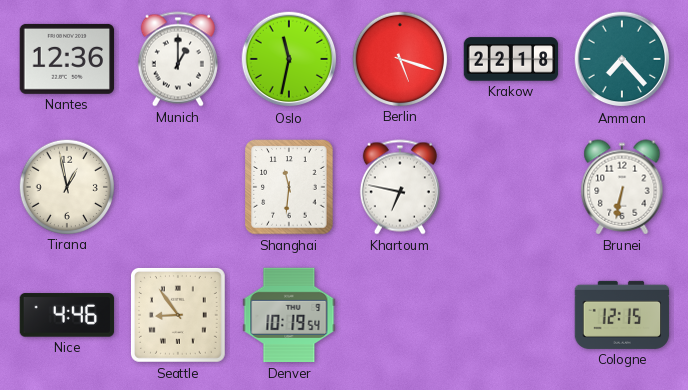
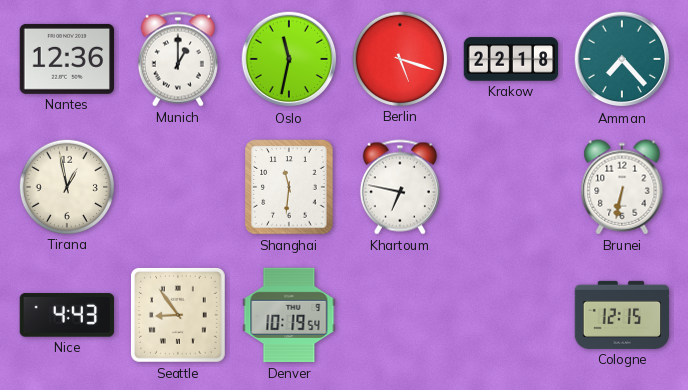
Nice: 4:46 -> 4:43
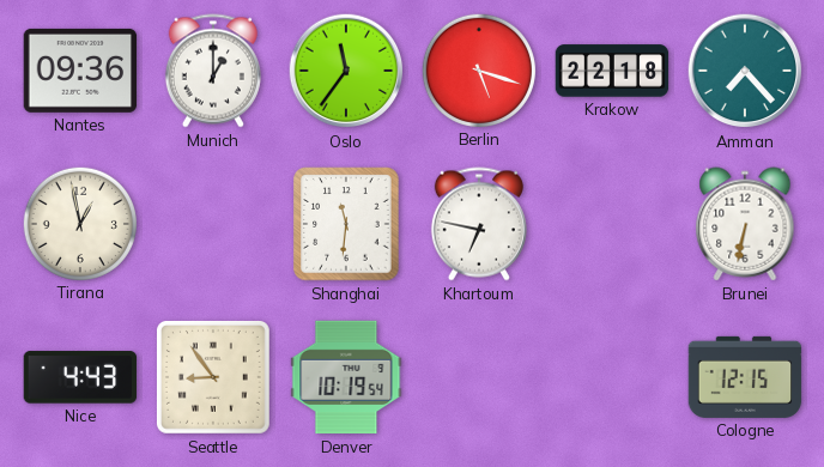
Nantes: 12:36 -> 09:36
Oslo: 11:32 -> 11:36
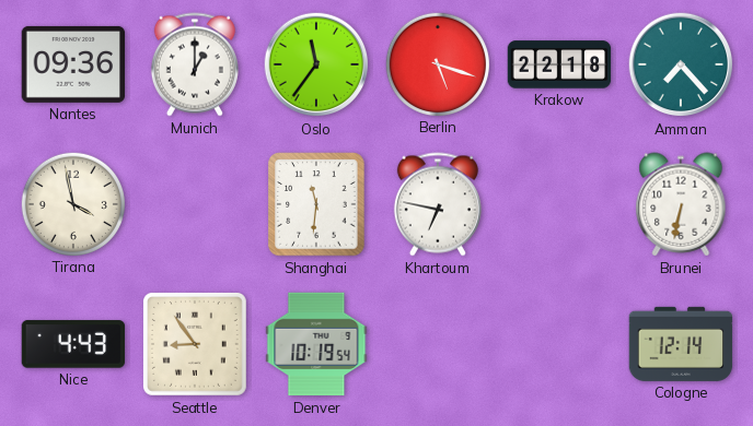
Tirana: 12:58 -> 3:58
Cologne: 12:15 -> 12:14
